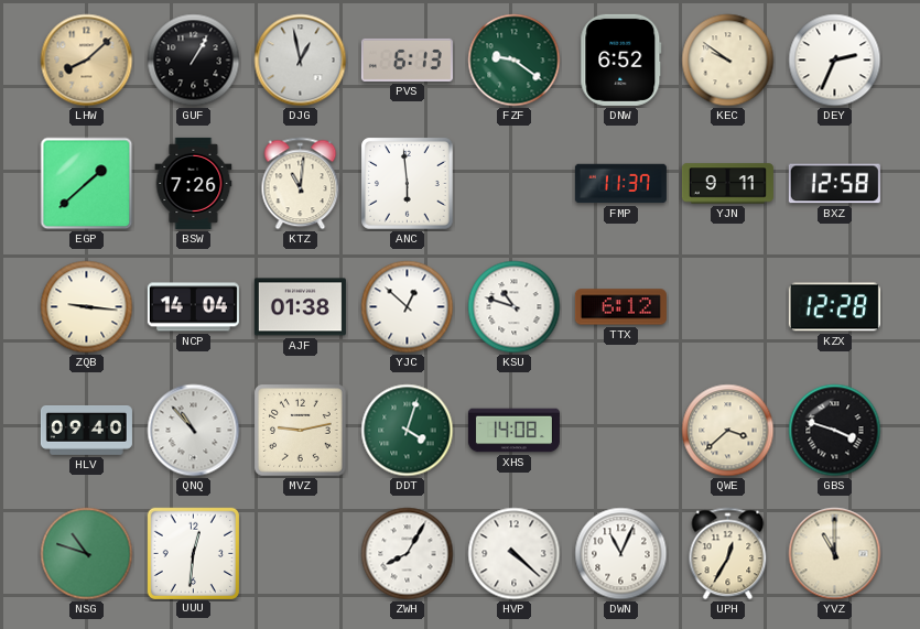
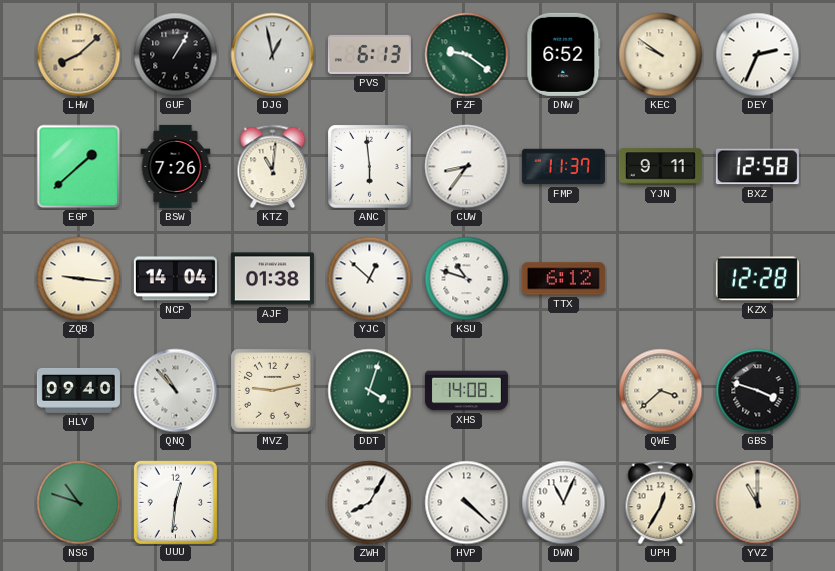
CUW: none -> 8:36
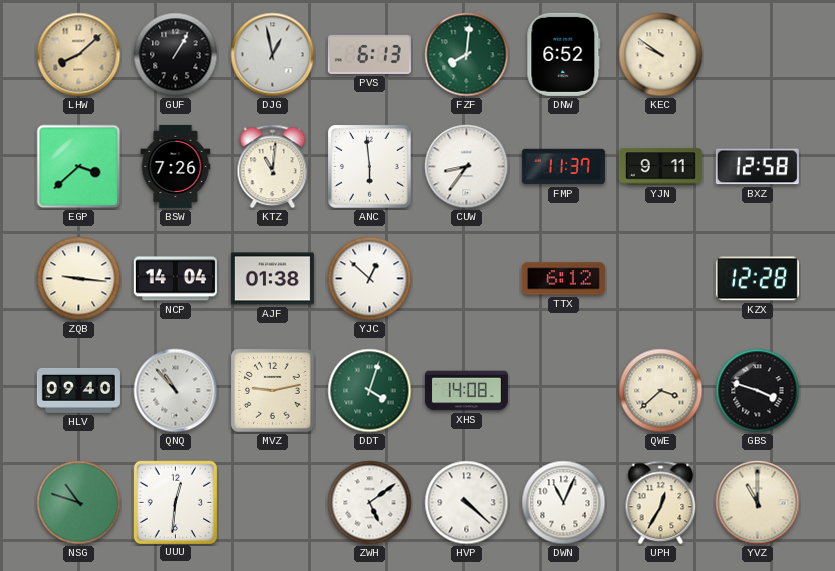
FZF: 9:21 -> 8:01
DEY: 2:34 -> none
EGP: 1:38 -> 3:38
KSU: 10:48 -> none
ZWH: 8:05 -> 5:09
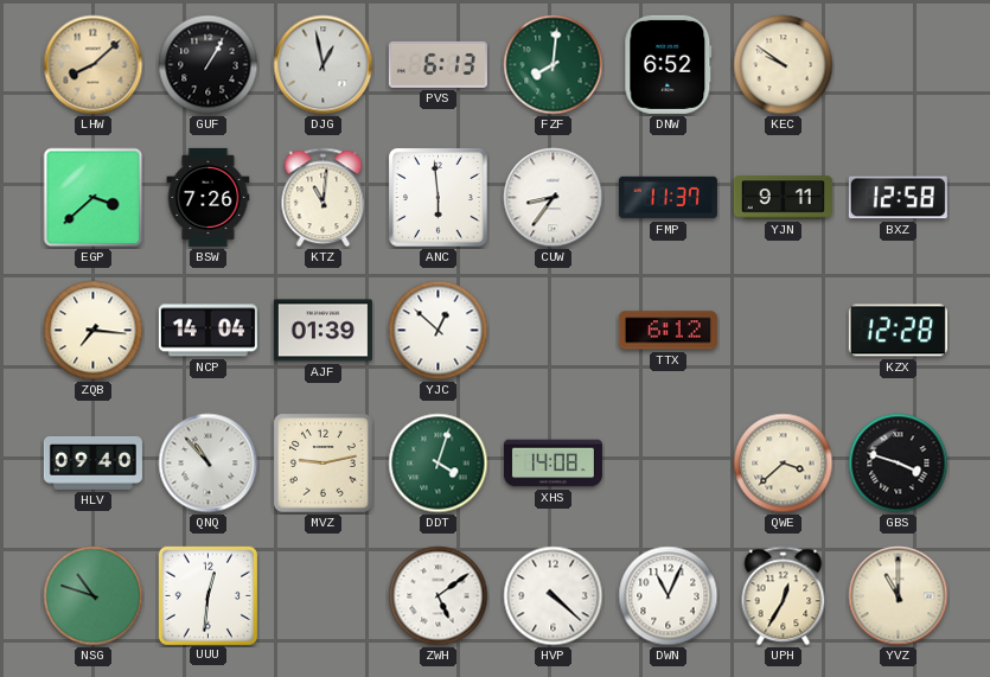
ZQB: 9:16 -> 7:16
AJF: 01:38 -> 01:39
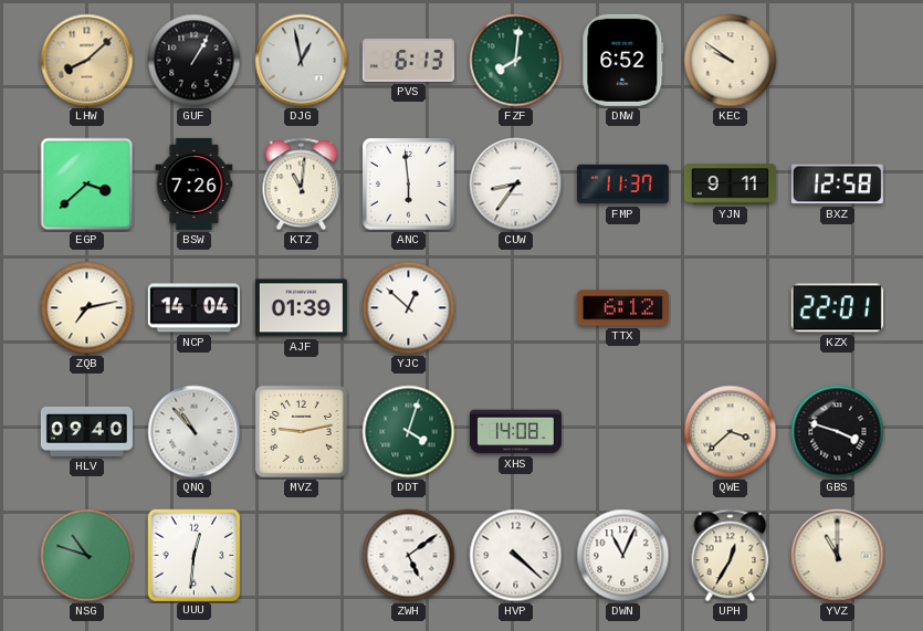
ZQB: 7:16 -> 7:13
KZX: 12:28 -> 22:01
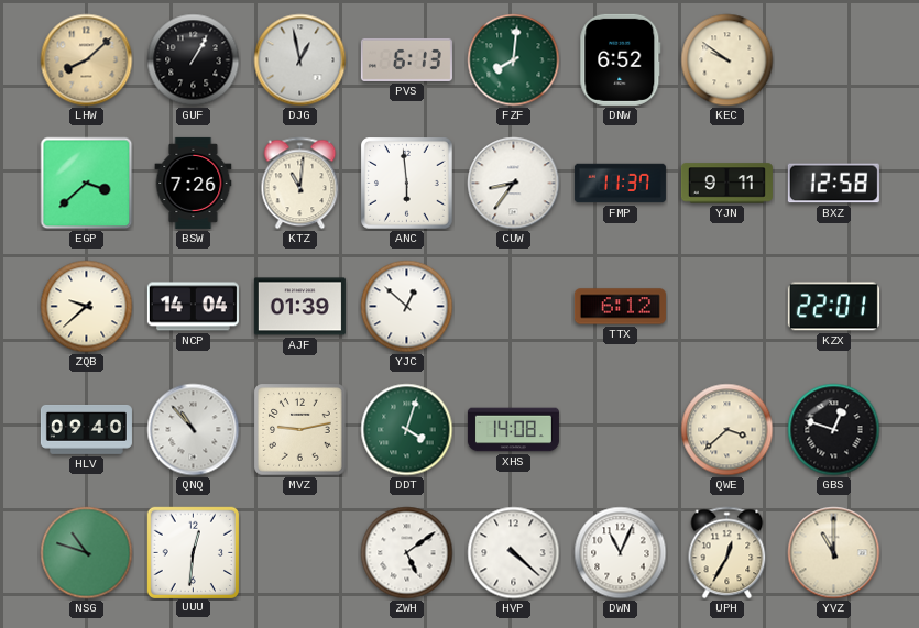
ZQB: 7:13 -> 9:38
GBS: 3:48 -> 12:48
